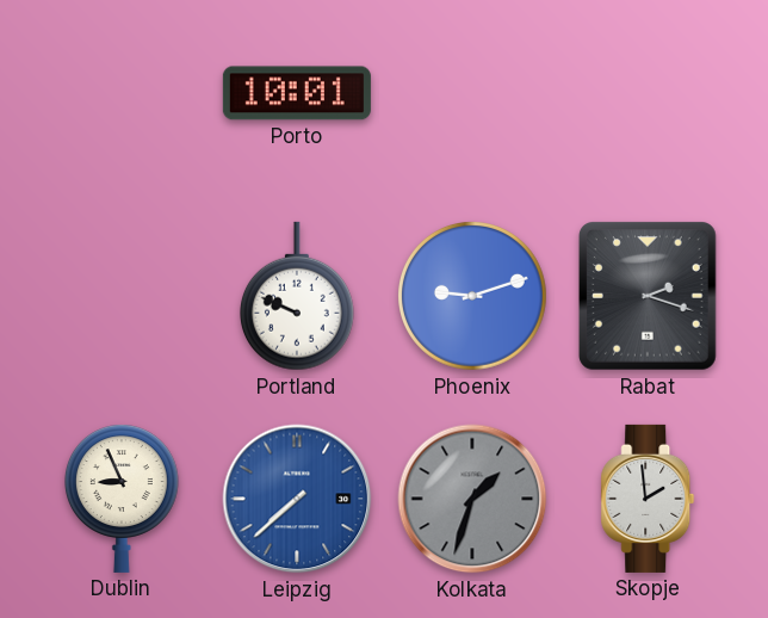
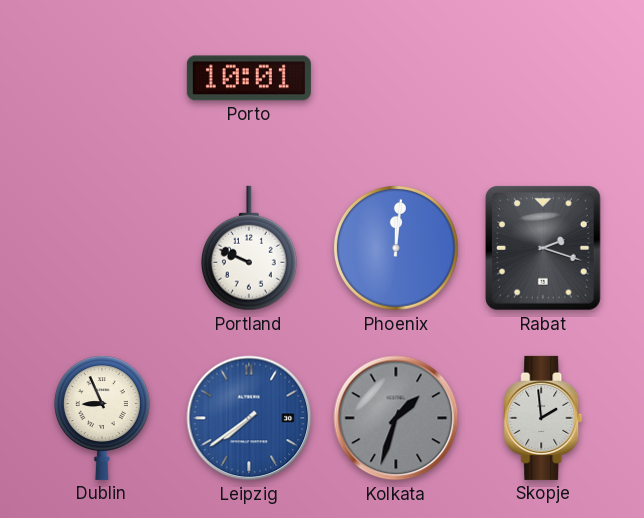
Phoenix: 9:12 -> 12:01
Leipzig: 7:38 -> 7:39
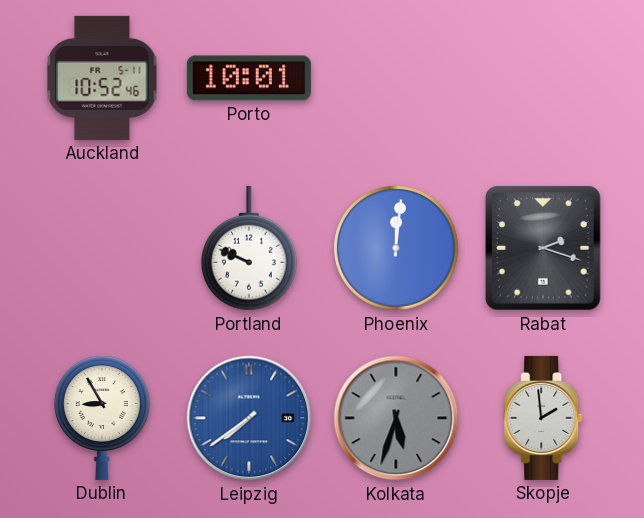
Auckland: none -> 10:52
Dublin: 8:56 -> 8:55
Kolkata: 1:33 -> 5:33
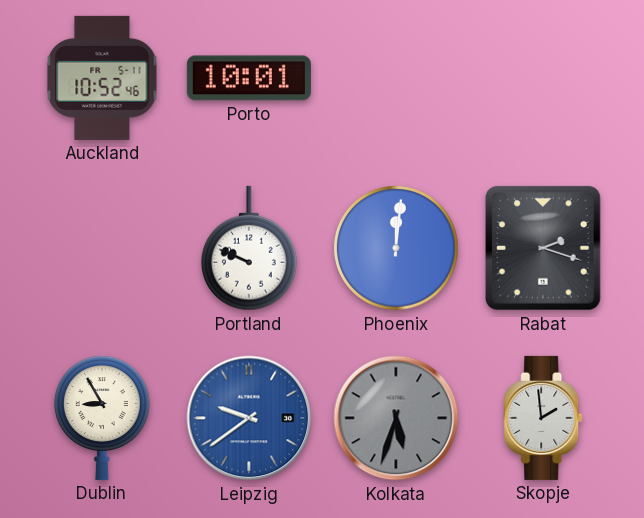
Leipzig: 7:39 -> 9:39
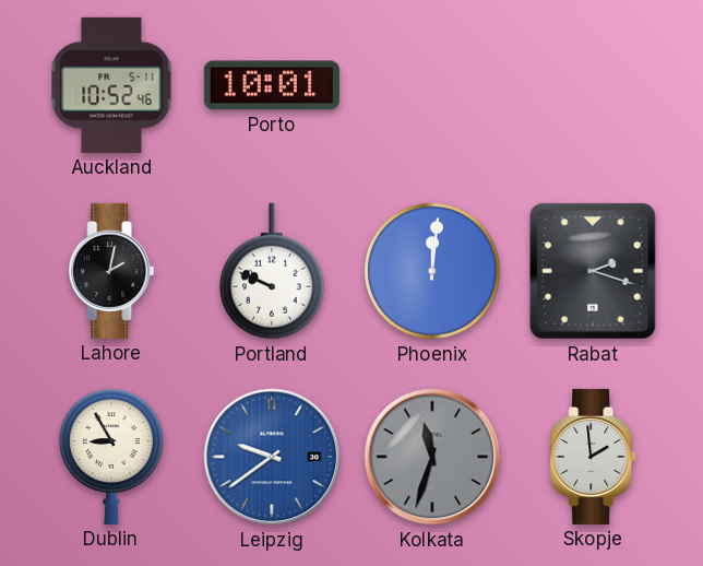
Lahore: none -> 2:02
Kolkata: 5:33 -> 11:33
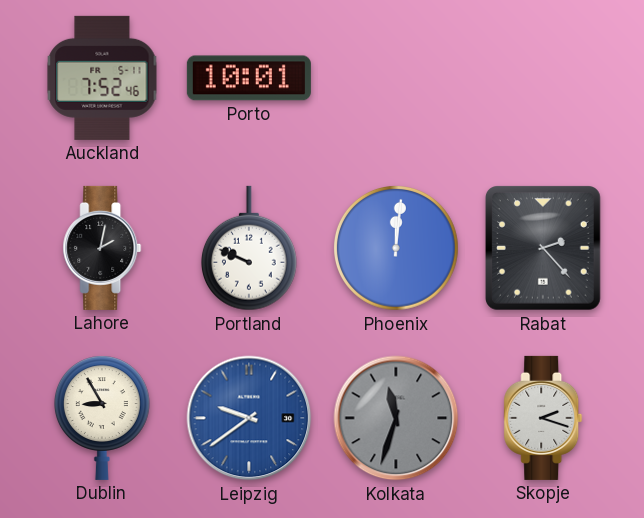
Auckland: 10:52 -> 7:52
Rabat: 2:18 -> 2:23
Skopje: 1:59 -> 2:18
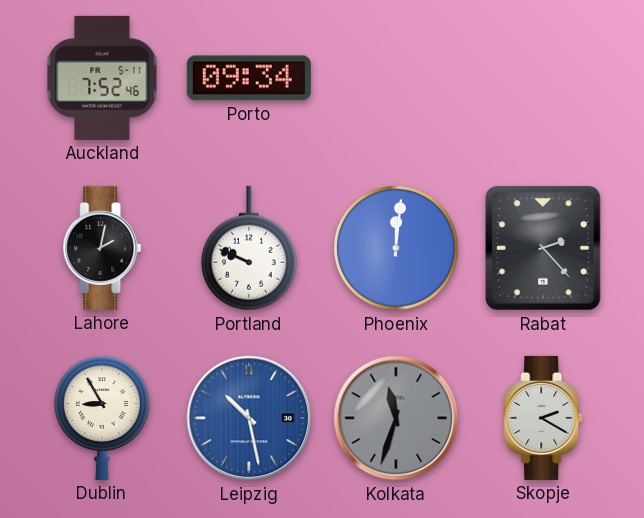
Porto: 10:01 -> 09:34
Leipzig: 9:39 -> 10:28
Skopje: 2:18 -> 2:20
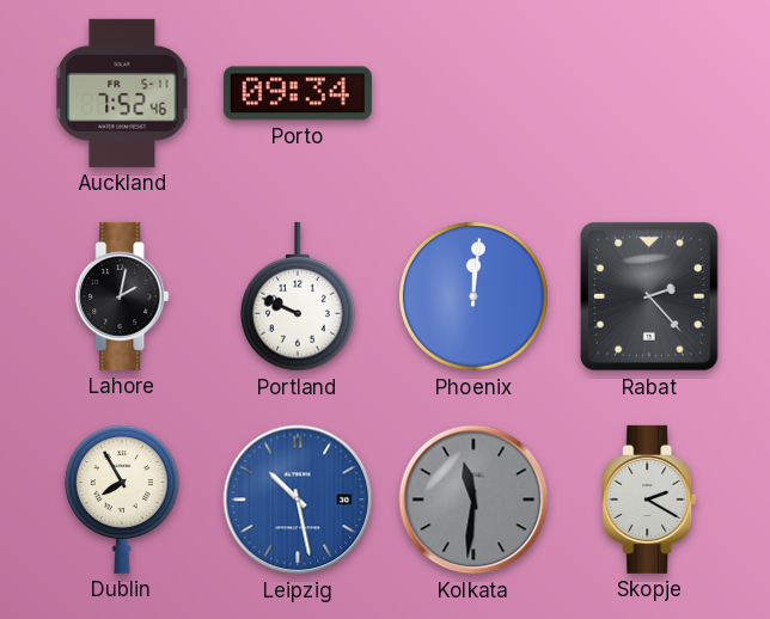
Dublin: 8:55 -> 7:55
Kolkata: 11:33 -> 11:31
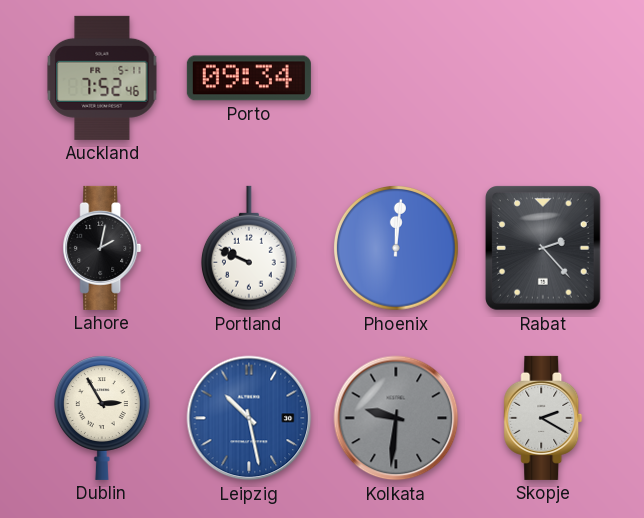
Dublin: 7:55 -> 2:55
Kolkata: 11:31 -> 9:31
